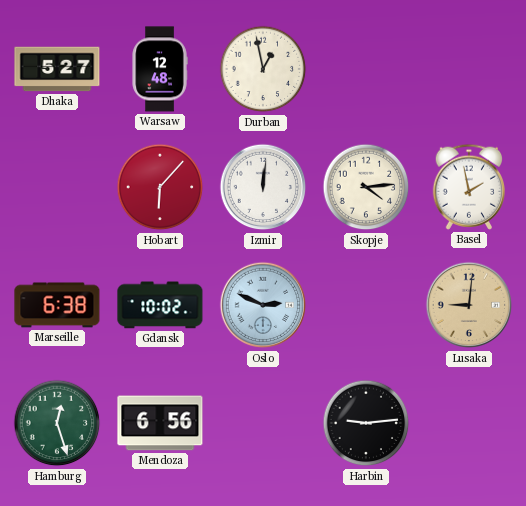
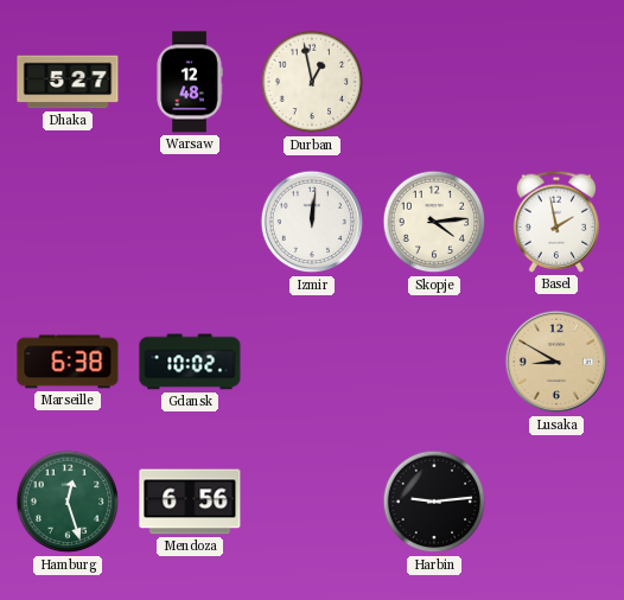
Hobart: 6:07 -> none
Oslo: 2:49 -> none
Lusaka: 9:01 -> 8:50
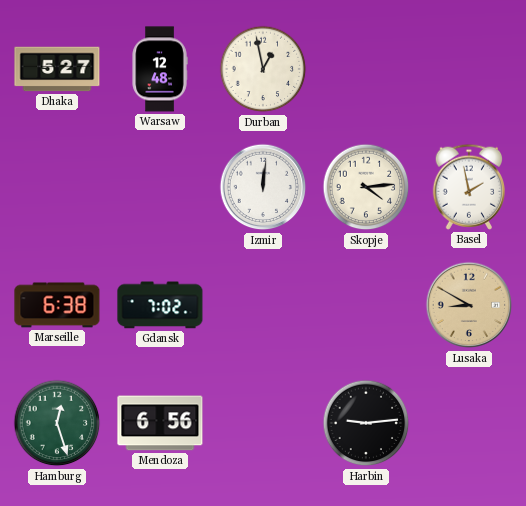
Gdansk: 10:02 -> 7:02
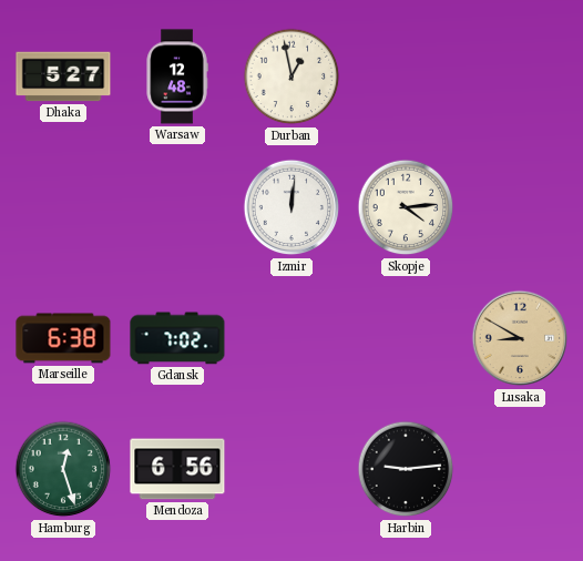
Basel: 1:58 -> none
